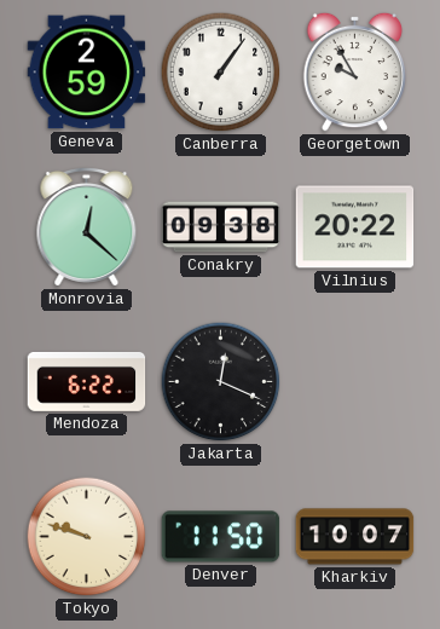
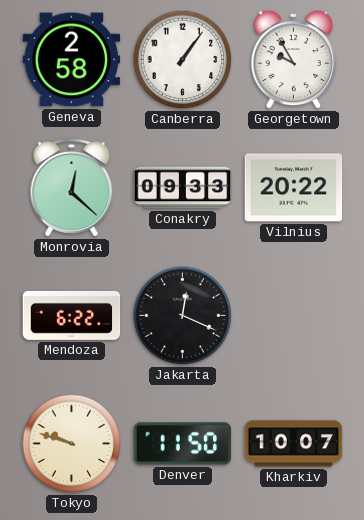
Geneva: 2:59 -> 2:58
Conakry: 09:38 -> 09:33
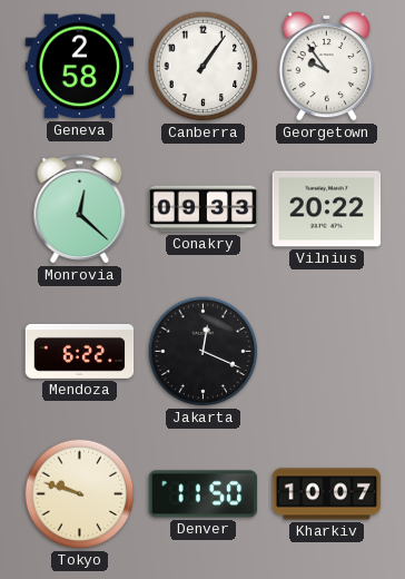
Georgetown: 9:55 -> 9:54
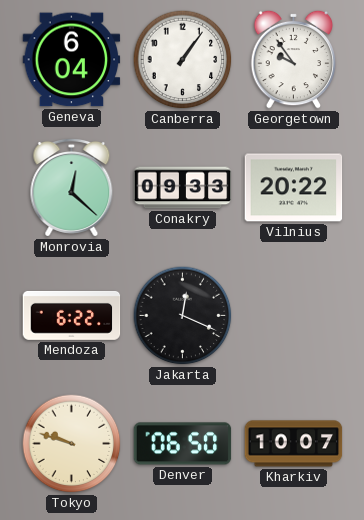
Geneva: 2:58 -> 6:04
Denver: 11:50 -> 06:50
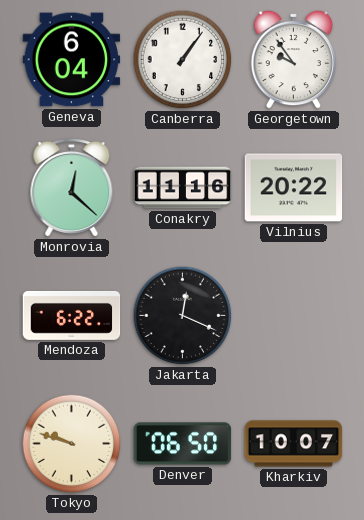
Conakry: 09:33 -> 11:16
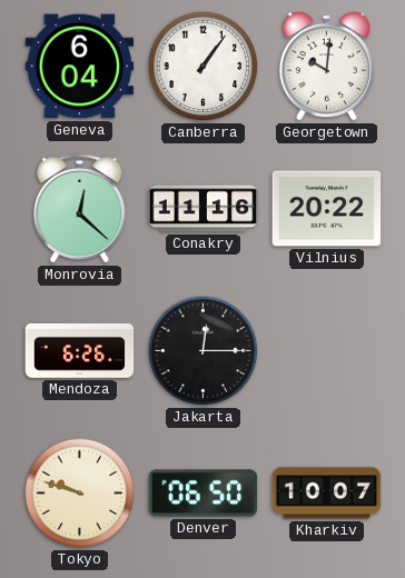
Georgetown: 9:54 -> 10:01
Mendoza: 6:22 -> 6:26
Jakarta: 12:19 -> 12:15
